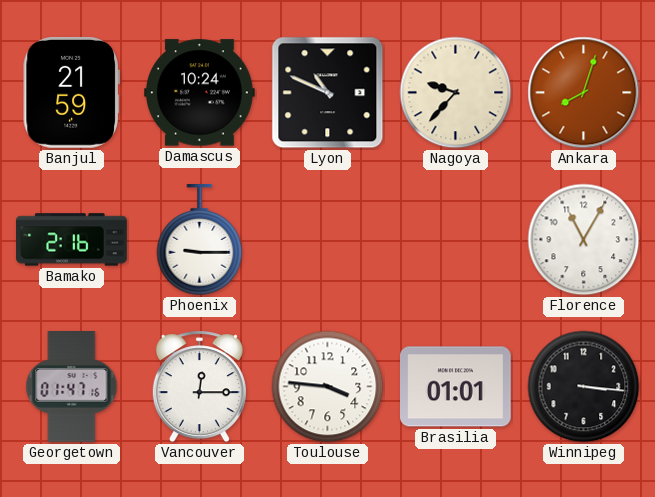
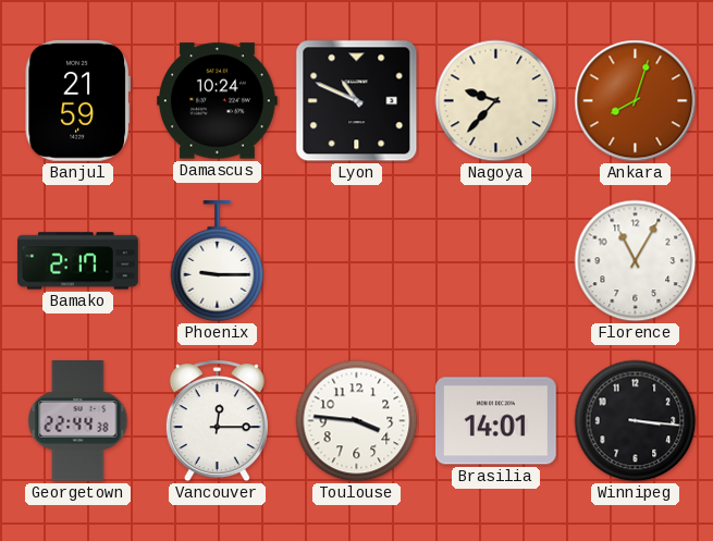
Bamako: 2:16 -> 2:17
Georgetown: 01:47 -> 22:44
Brasilia: 01:01 -> 14:01
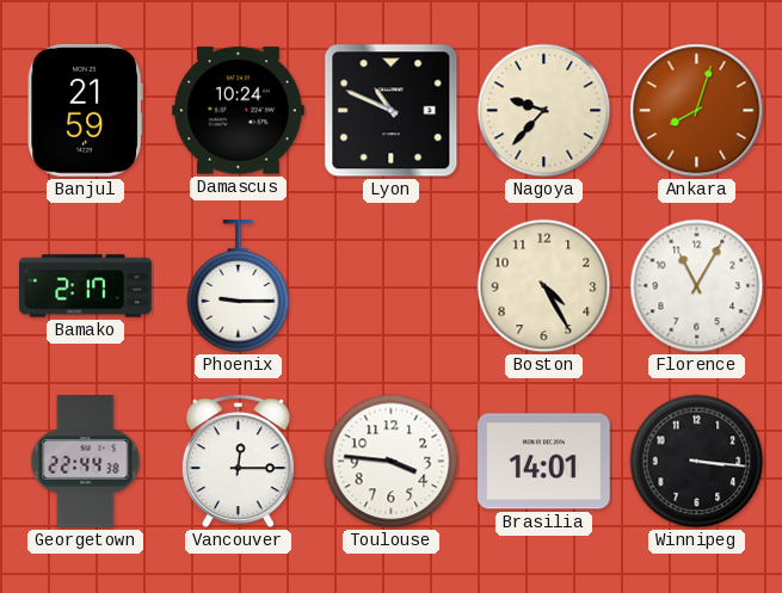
Boston: none -> 4:25
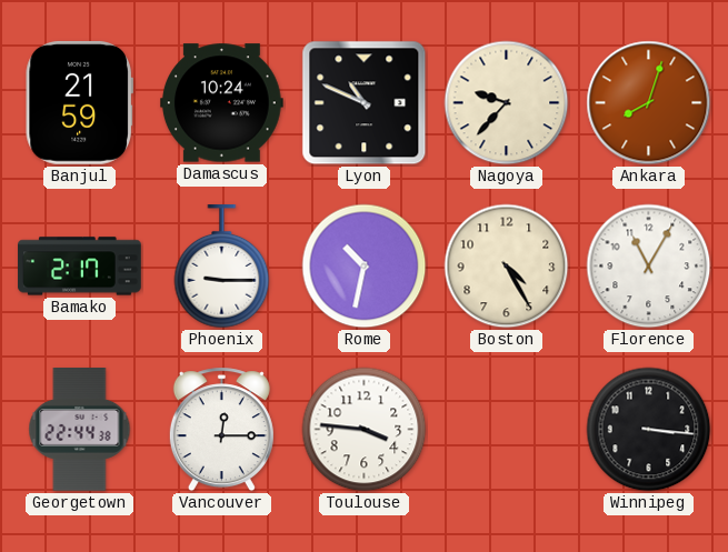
Rome: none -> 10:32
Brasilia: 14:01 -> none
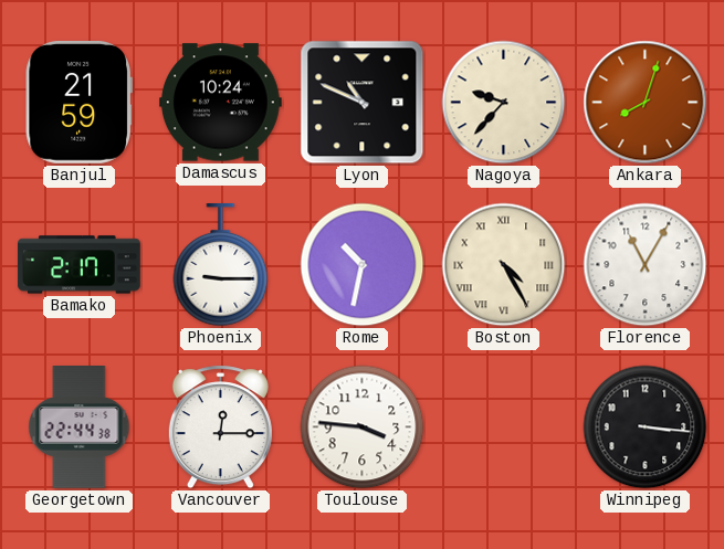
Boston numerals: Arabic -> Roman
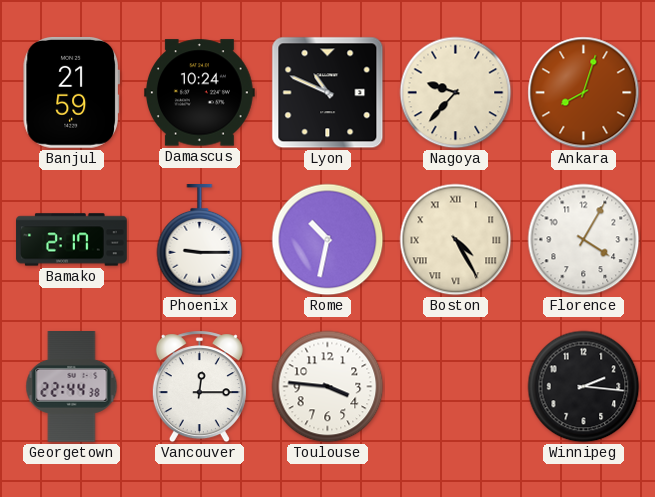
Florence: 11:05 -> 4:05
Winnipeg: 3:16 -> 2:16
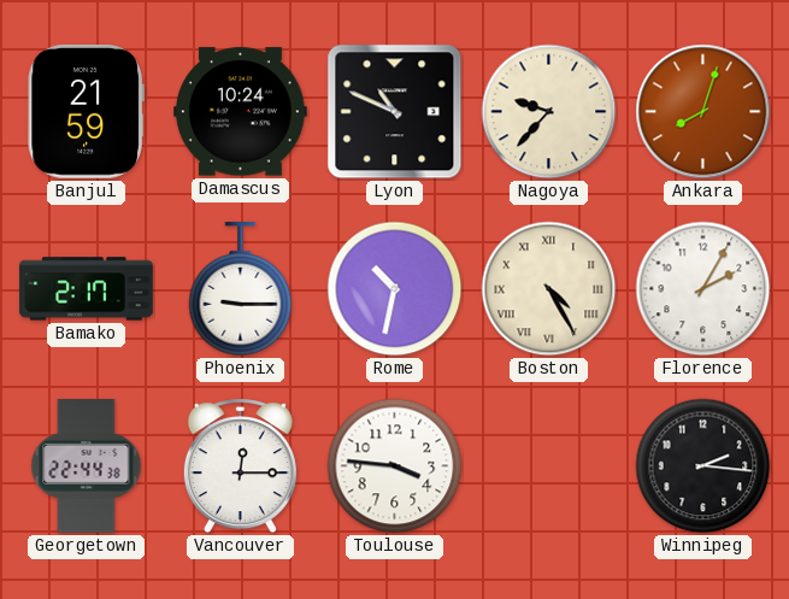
Florence: 4:05 -> 2:05
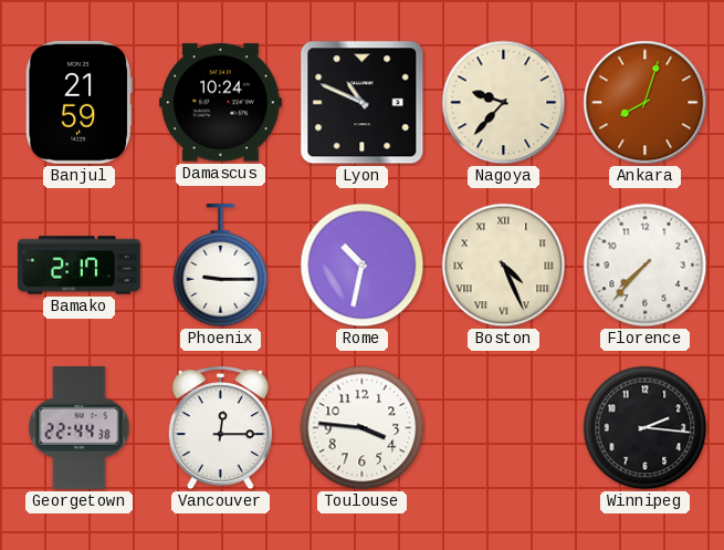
Boston: 4:25 -> 4:26
Florence: 2:05 -> 7:37
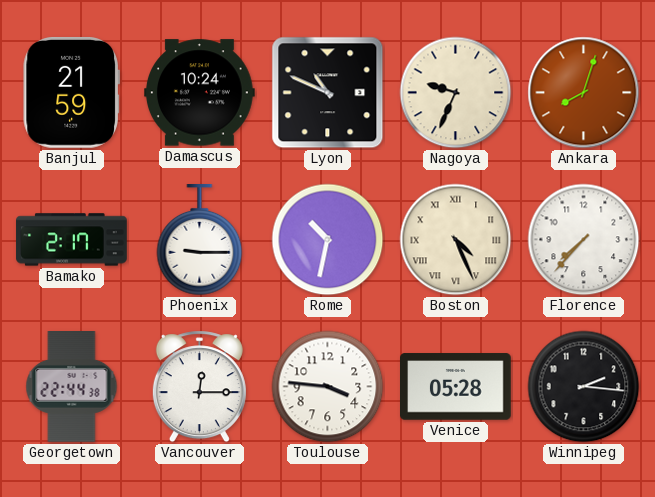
Nagoya: 9:37 -> 9:34
Venice: none -> 05:28
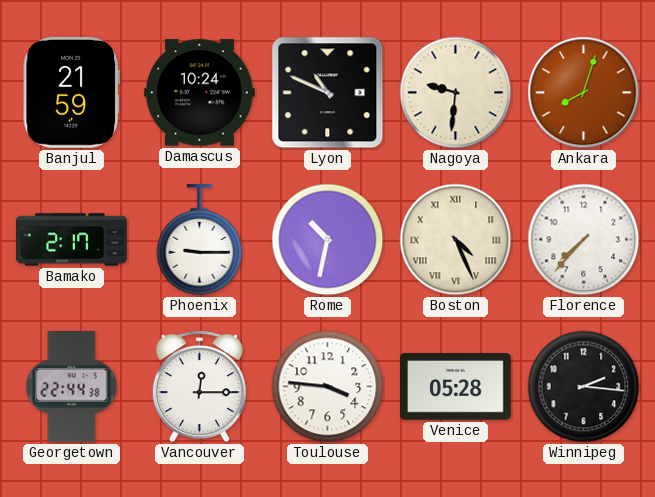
Nagoya: 9:34 -> 9:31
